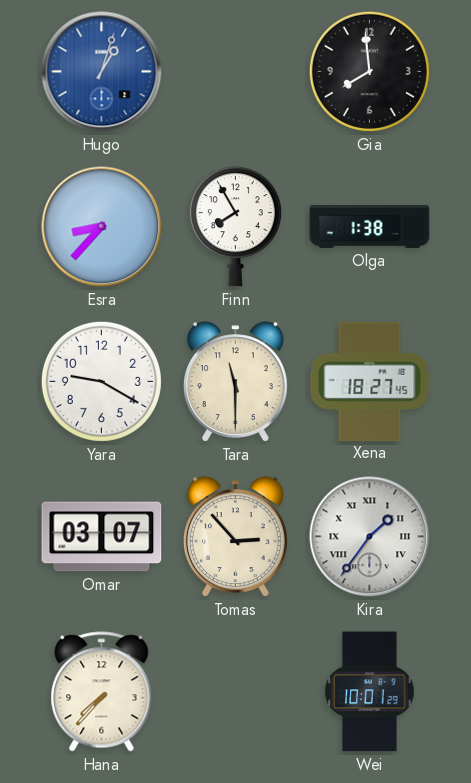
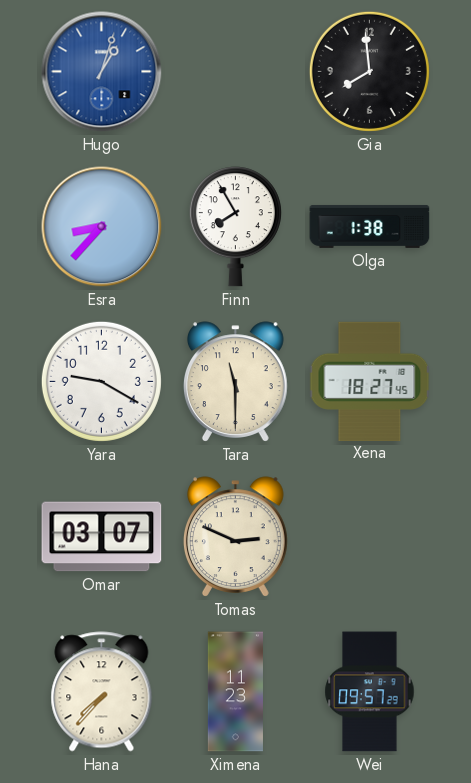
Tomas: 2:53 -> 2:49
Kira: 1:36 -> none
Ximena: none -> 11:23
Wei: 10:01 -> 09:57
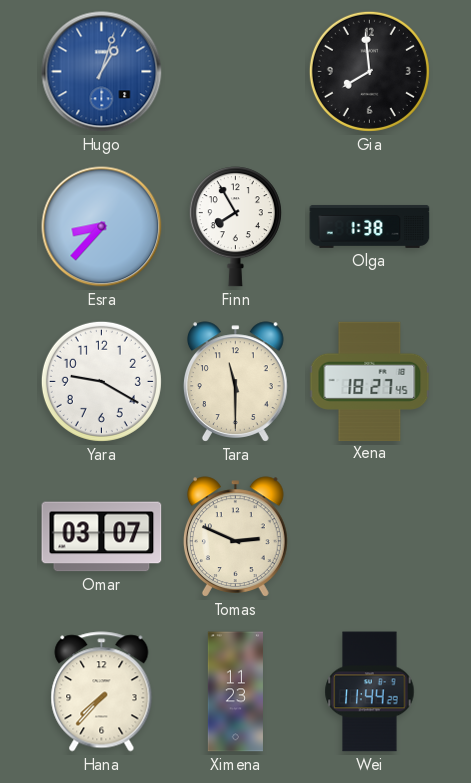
Wei: 09:57 -> 11:44
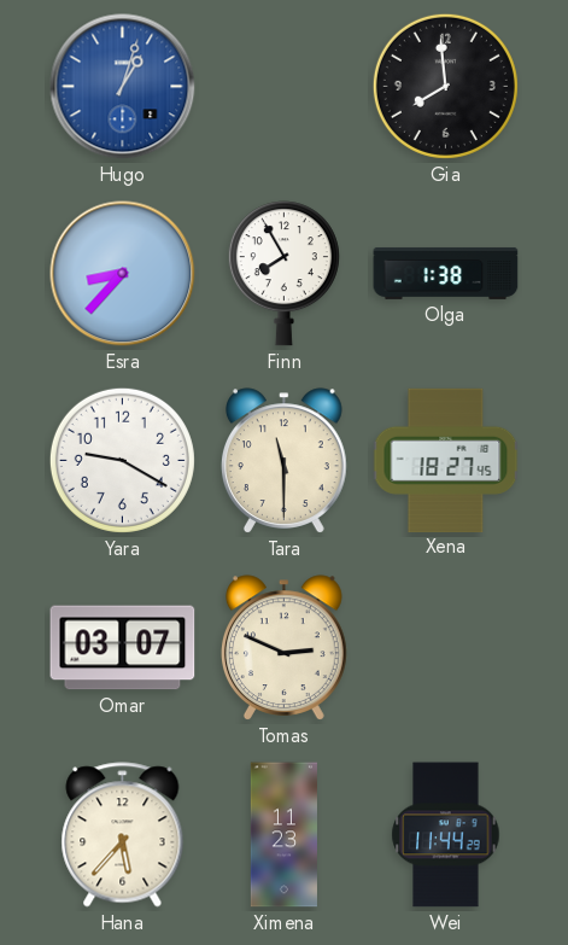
Hana: 7:37 -> 5:37
